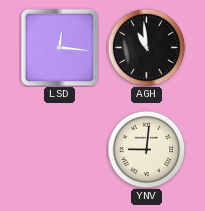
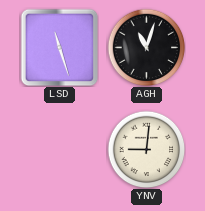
LSD: 12:16 -> 11:27
AGH: 10:59 -> 11:03
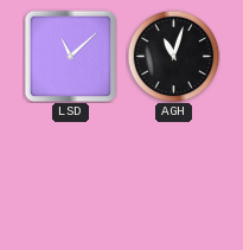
LSD: 11:27 -> 11:08
YNV: 9:01 -> none
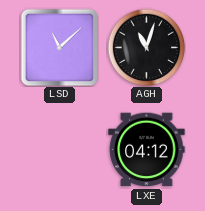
LXE: none -> 04:12
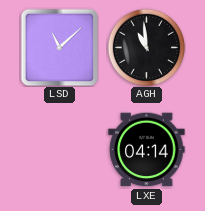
AGH: 11:03 -> 10:59
LXE: 04:12 -> 04:14
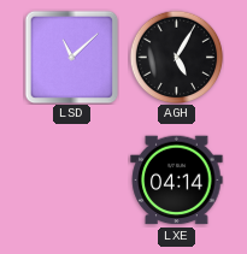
AGH: 10:59 -> 5:05
